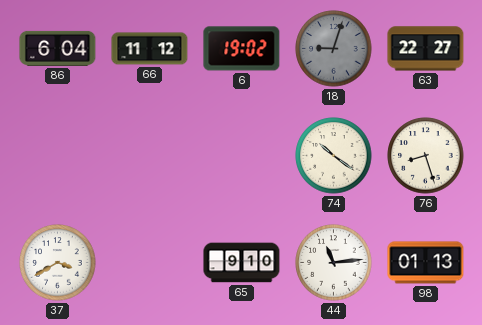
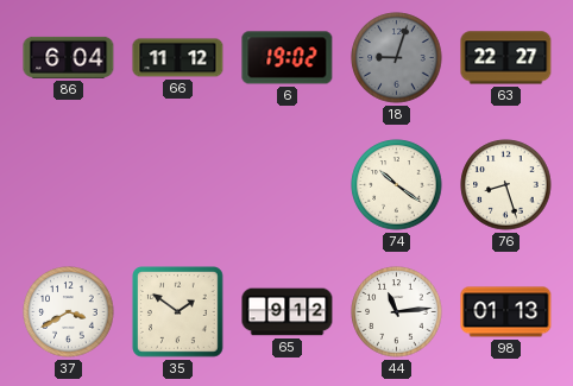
35: none -> 1:51
65: 9:10 -> 9:12
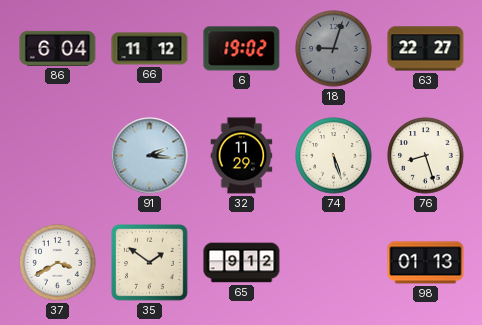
91: none -> 2:16
32: none -> 11:29
74: 10:21 -> 5:27
44: 11:14 -> none
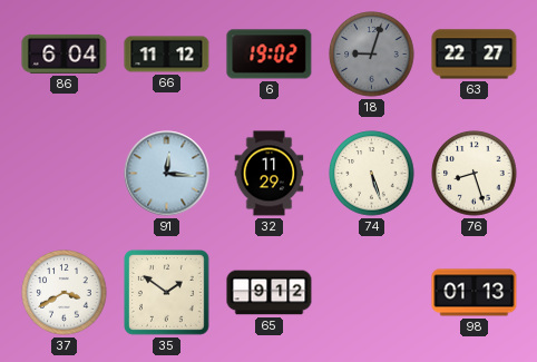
91: 2:16 -> 12:16
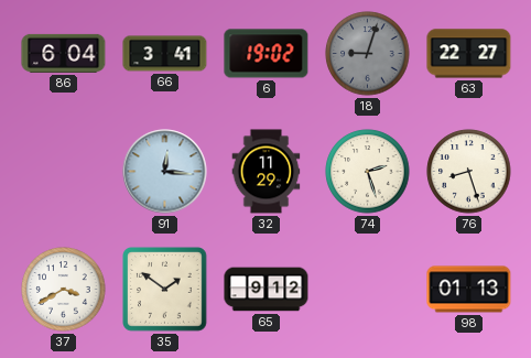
66: 11:12 -> 3:41
74: 5:27 -> 2:27
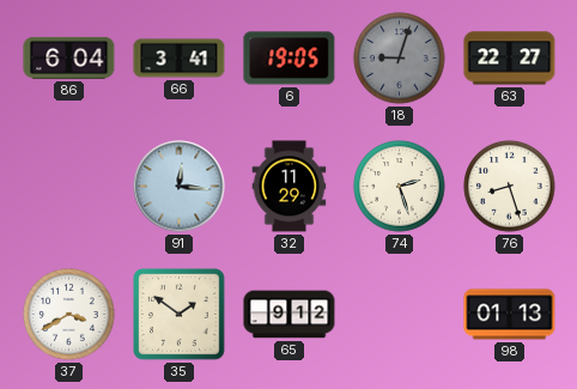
6: 19:02 -> 19:05
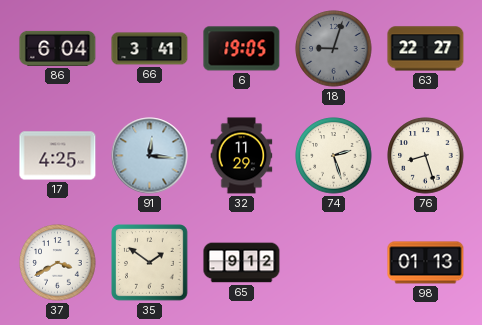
17: none -> 4:25
